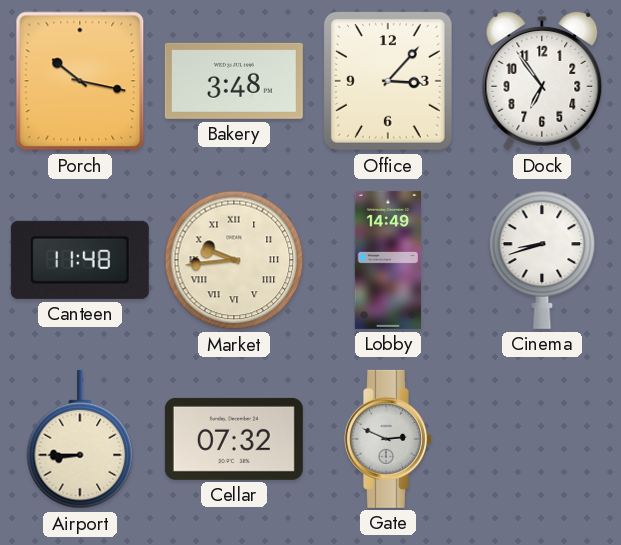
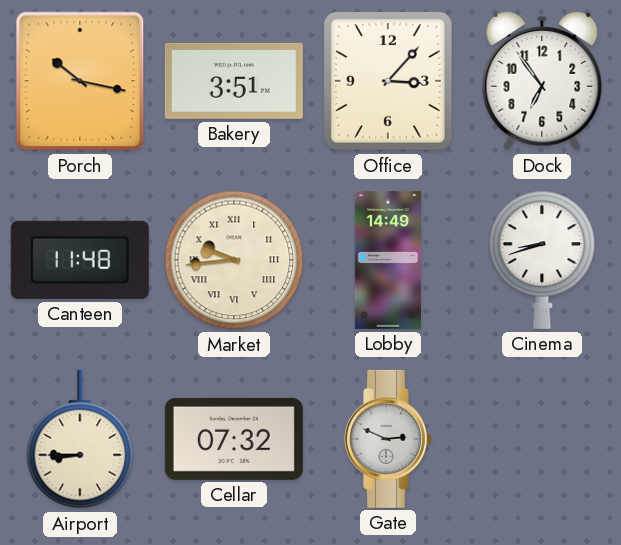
Bakery: 3:48 -> 3:51
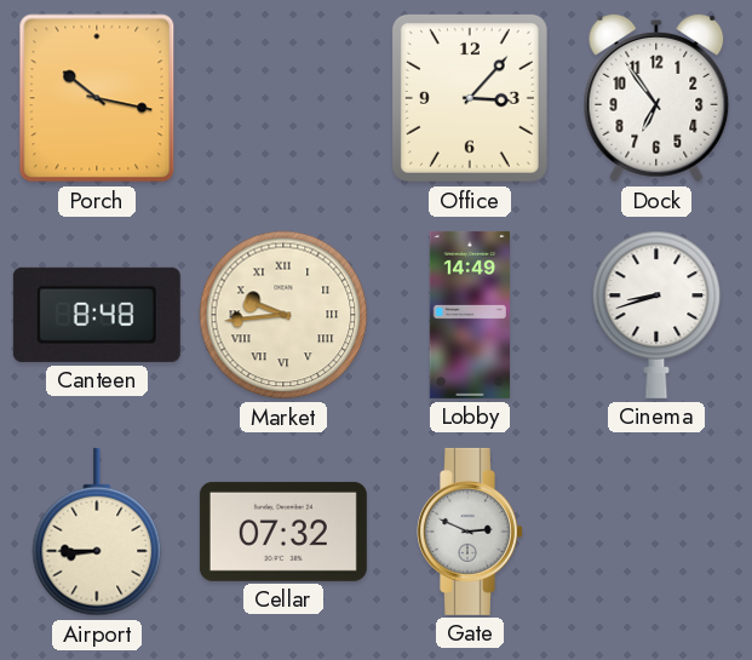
Bakery: 3:51 -> none
Canteen: 11:48 -> 8:48
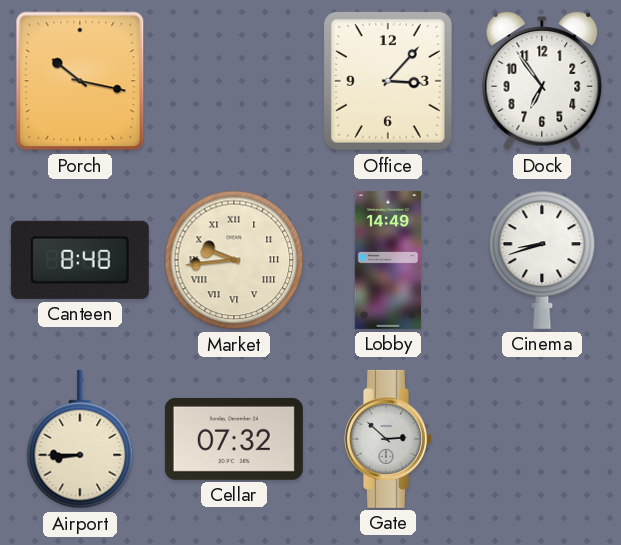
Gate: 2:49 -> 2:52
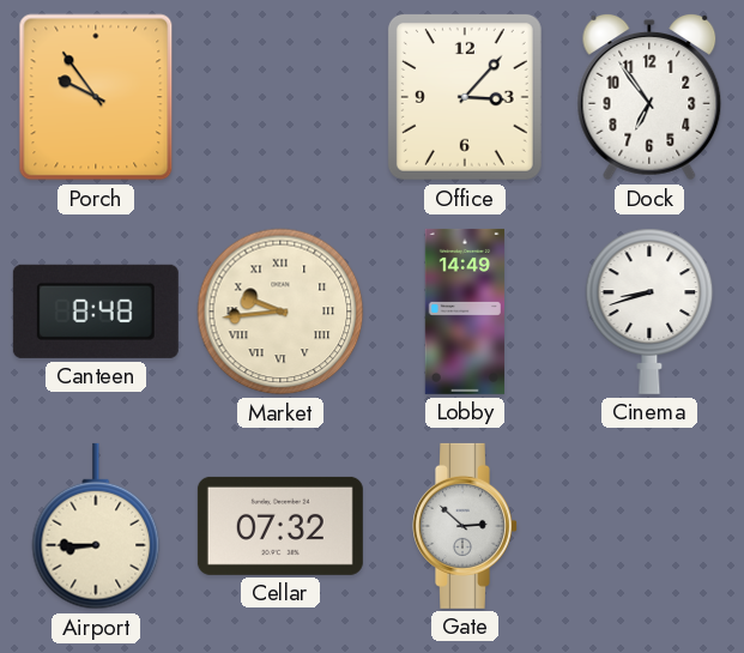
Porch: 10:17 -> 9:54
